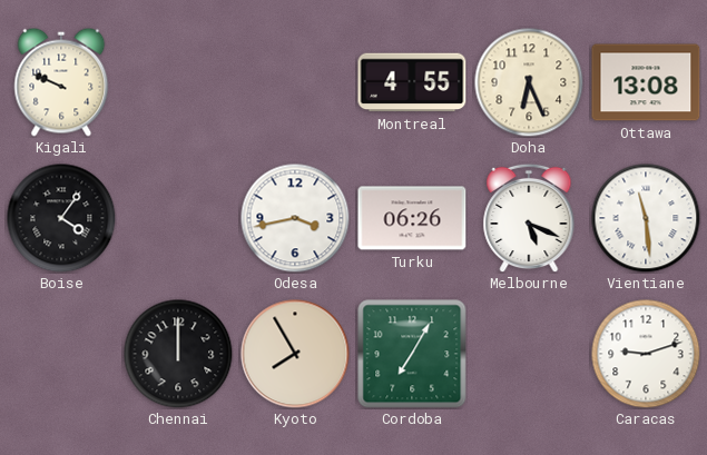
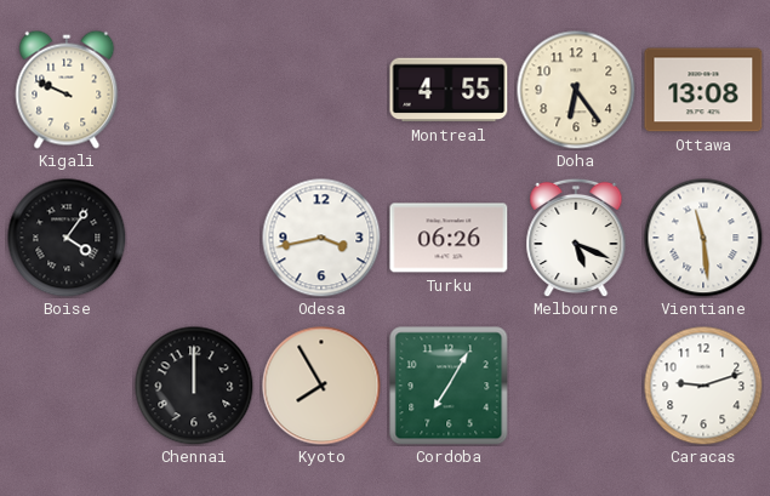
Doha: 6:26 -> 6:24
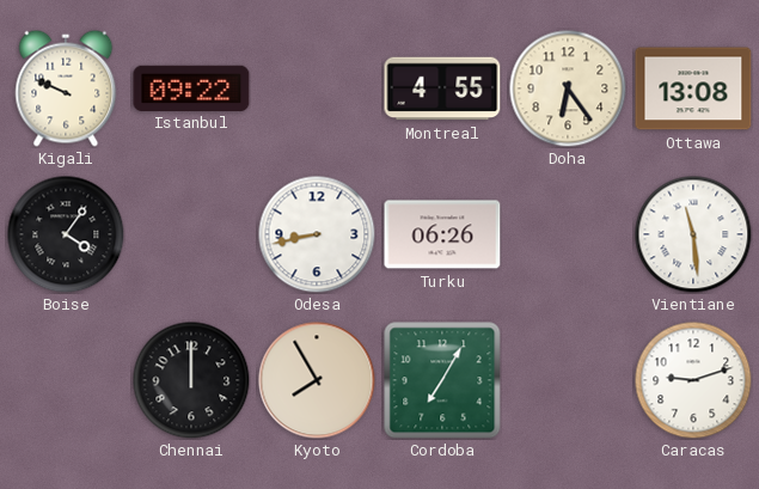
Istanbul: none -> 09:22
Odesa: 3:43 -> 8:43
Melbourne: 5:19 -> none
